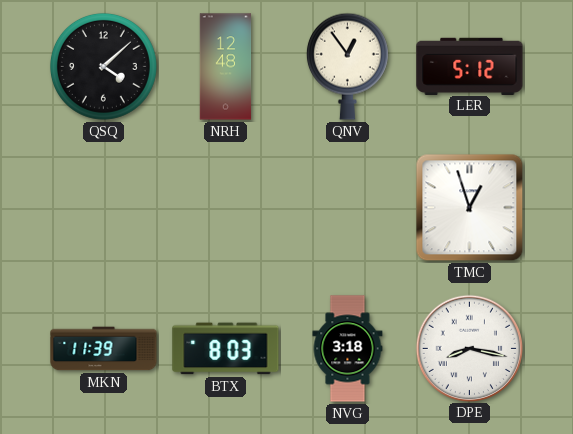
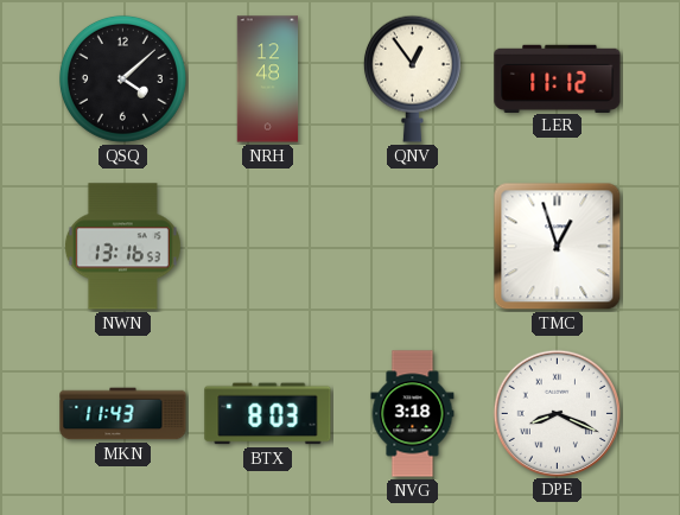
LER: 5:12 -> 11:12
NWN: none -> 13:16
MKN: 11:39 -> 11:43
DPE: 8:17 -> 8:19
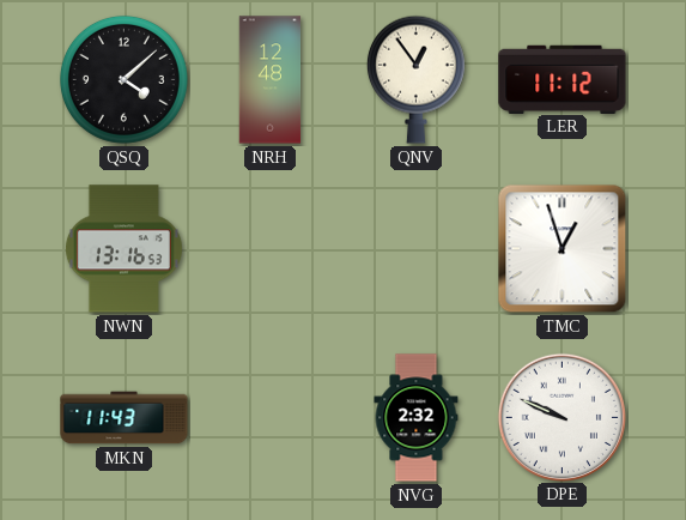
BTX: 8:03 -> none
NVG: 3:18 -> 2:32
DPE: 8:19 -> 9:49
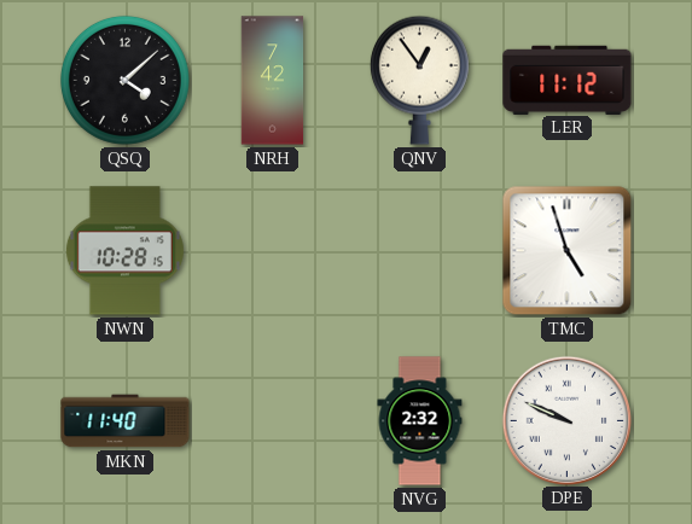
NRH: 12:48 -> 7:42
NWN: 13:16 -> 10:28
TMC: 12:57 -> 4:57
MKN: 11:43 -> 11:40
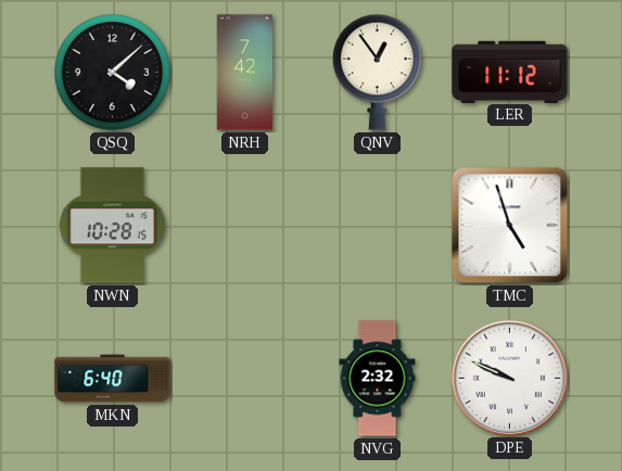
MKN: 11:40 -> 6:40
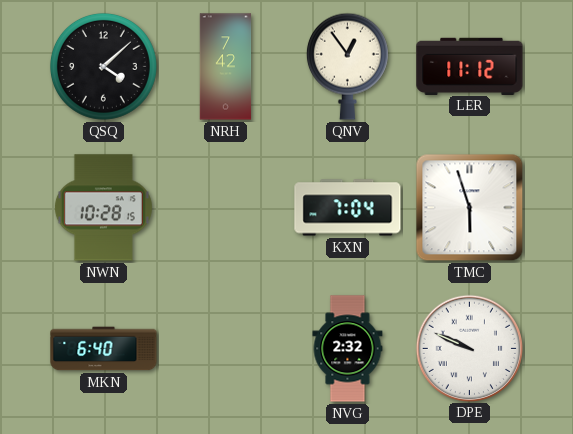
KXN: none -> 7:04
TMC: 4:57 -> 5:57
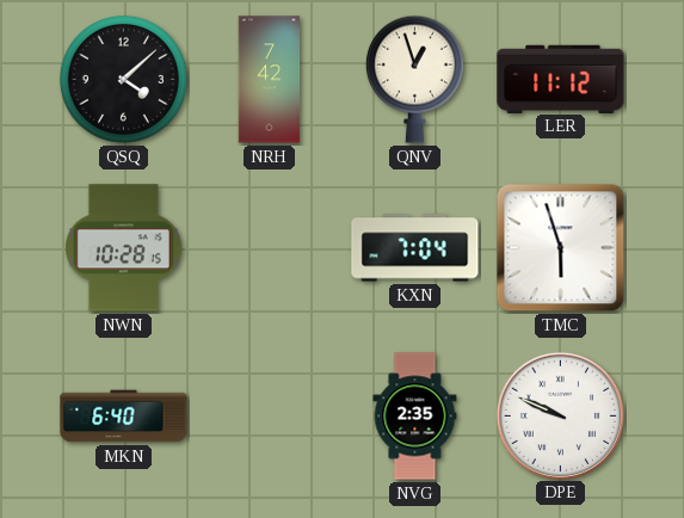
QNV: 12:54 -> 12:57
NVG: 2:32 -> 2:35
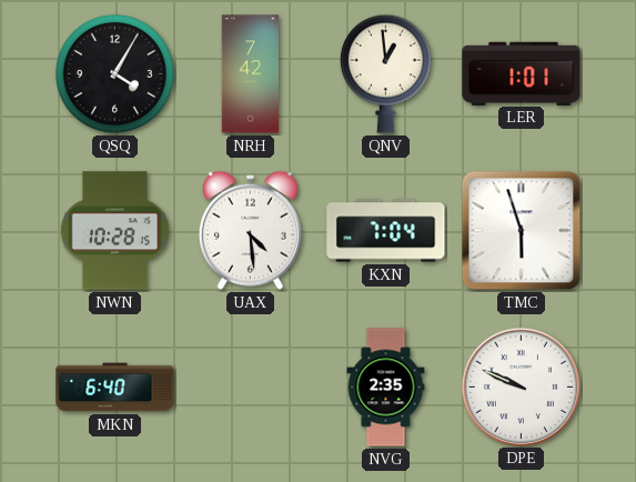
QSQ: 4:08 -> 4:05
QNV: 12:57 -> 12:59
LER: 11:12 -> 1:01
UAX: none -> 4:29
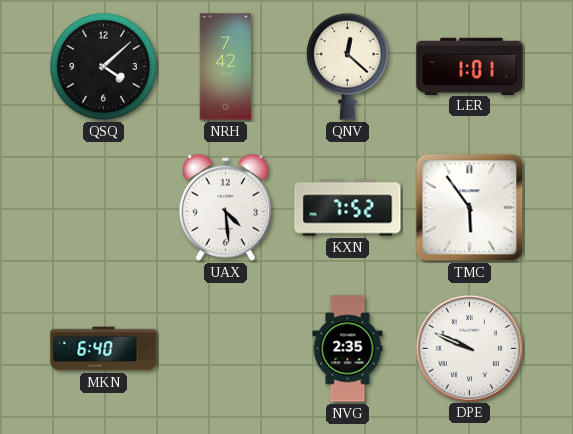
QSQ: 4:05 -> 4:08
QNV: 12:59 -> 12:22
NWN: 10:28 -> none
KXN: 7:04 -> 7:52
TMC: 5:57 -> 5:54
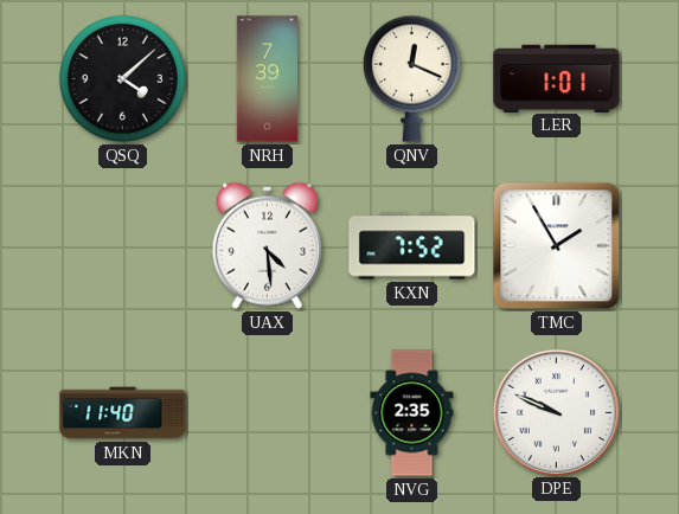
NRH: 7:42 -> 7:39
QNV: 12:22 -> 12:19
TMC: 5:54 -> 1:55
MKN: 6:40 -> 11:40
